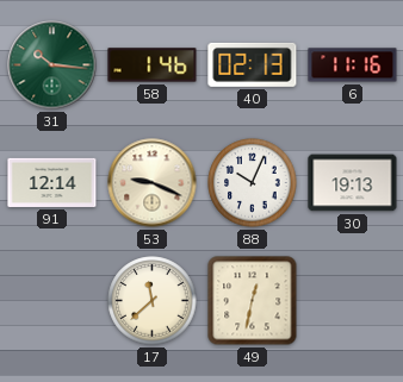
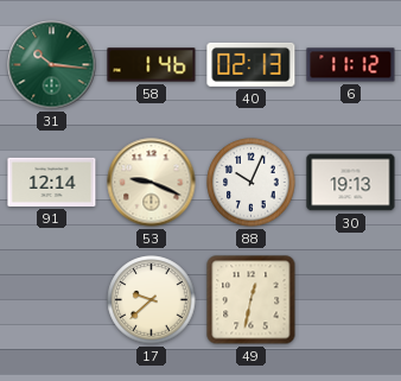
6: 11:16 -> 11:12
17: 11:38 -> 9:38
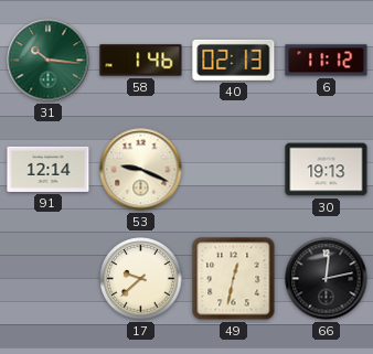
88: 10:04 -> none
66: none -> 12:13
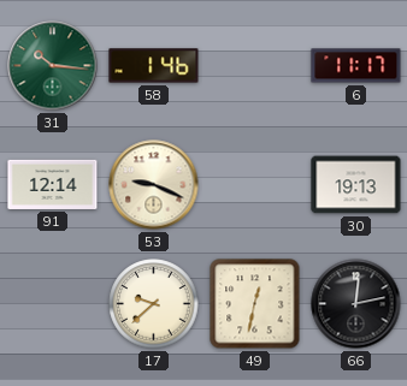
40: 02:13 -> none
6: 11:12 -> 11:17
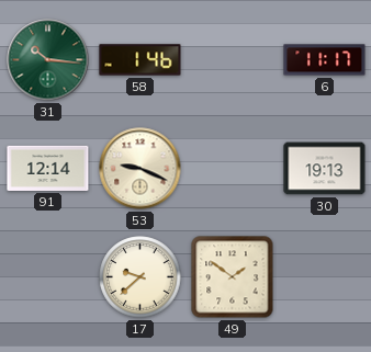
49: 12:32 -> 1:51
66: 12:13 -> none
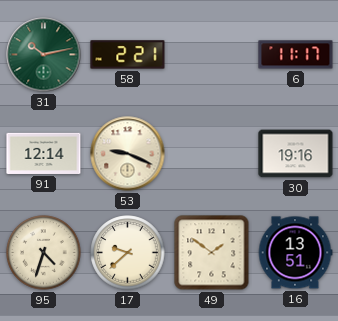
31: 10:16 -> 10:13
58: 1:46 -> 2:21
30: 19:13 -> 19:16
95: none -> 4:33
16: none -> 13:51
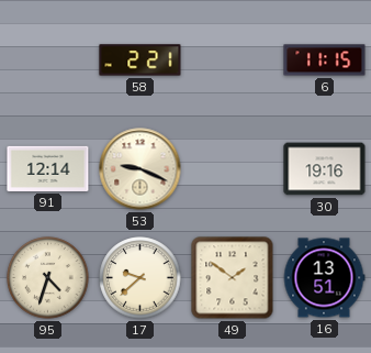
31: 10:13 -> none
6: 11:17 -> 11:15
